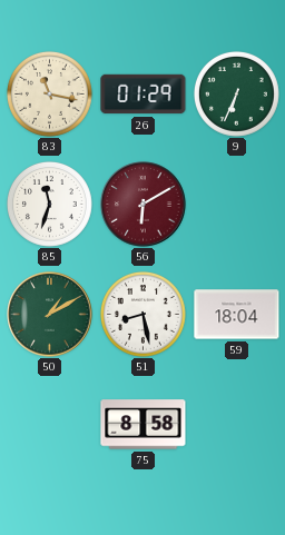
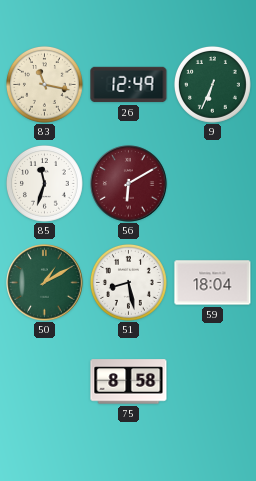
26: 01:29 -> 12:49
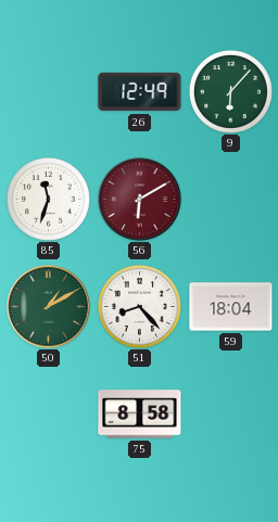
83: 11:17 -> none
9: 6:34 -> 6:07
51: 8:28 -> 8:23
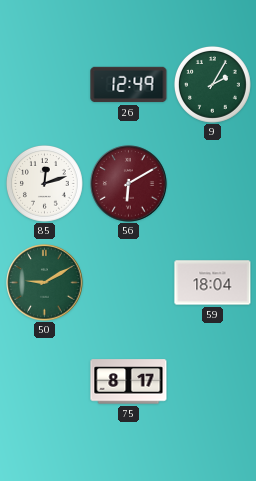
9: 6:07 -> 2:05
85: 11:33 -> 12:12
50: 1:10 -> 9:10
51: 8:23 -> none
75: 8:58 -> 8:17
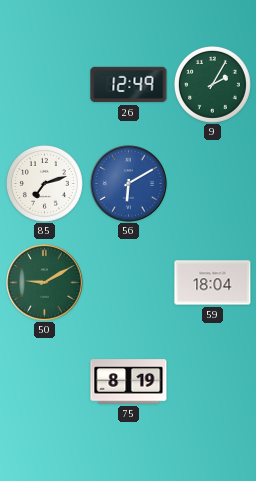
85: 12:12 -> 7:12
56 dial: burgundy -> blue
75: 8:17 -> 8:19
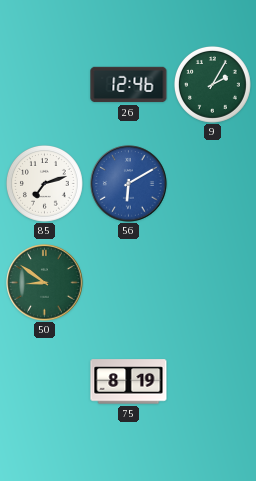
26: 12:49 -> 12:46
50: 9:10 -> 8:51
59: 18:04 -> none
